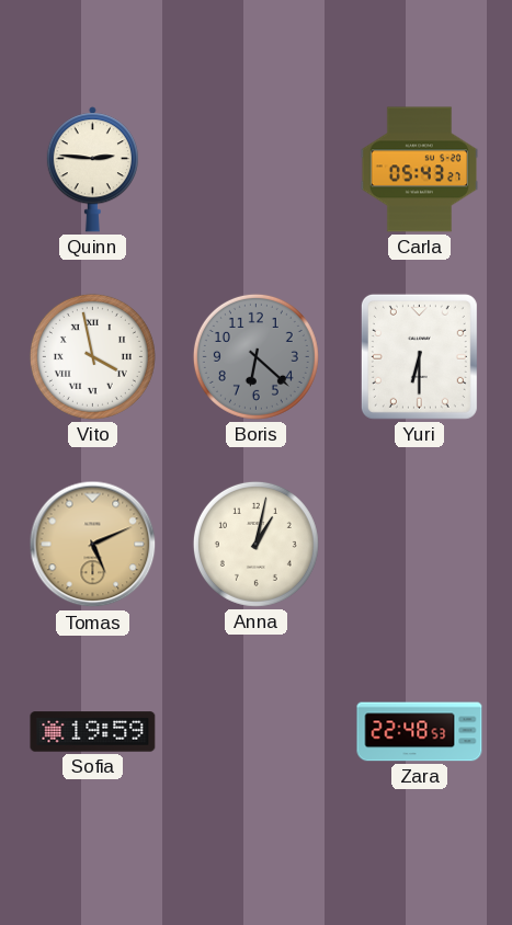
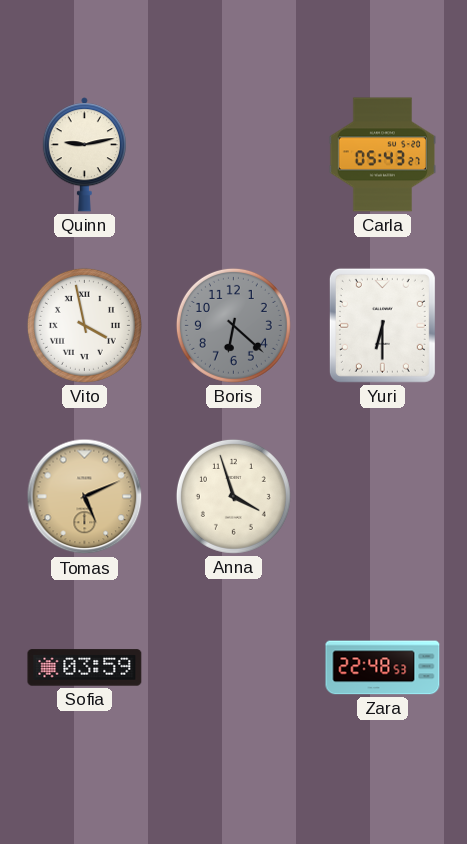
Quinn: 2:46 -> 9:13
Anna: 1:02 -> 3:57
Sofia: 19:59 -> 03:59
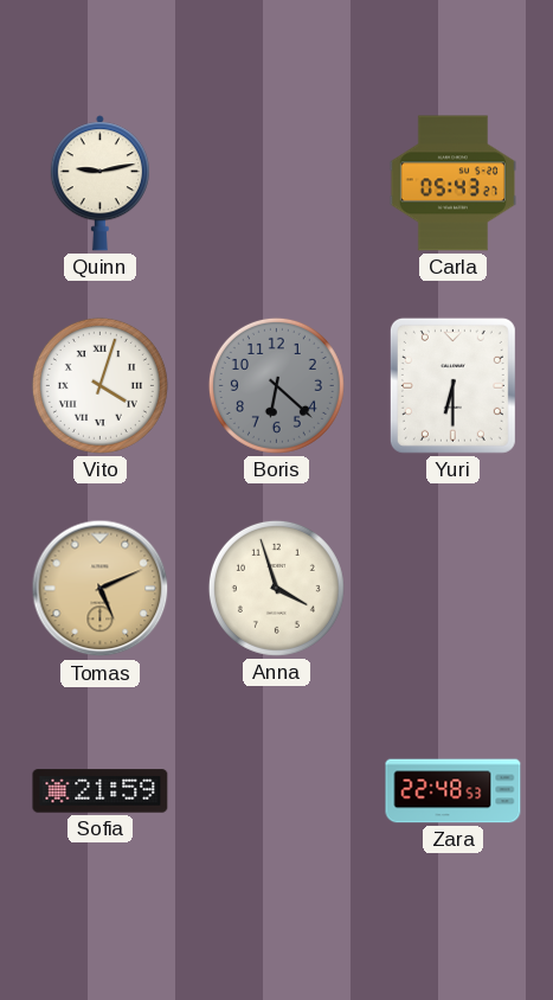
Vito: 3:58 -> 4:03
Sofia: 03:59 -> 21:59
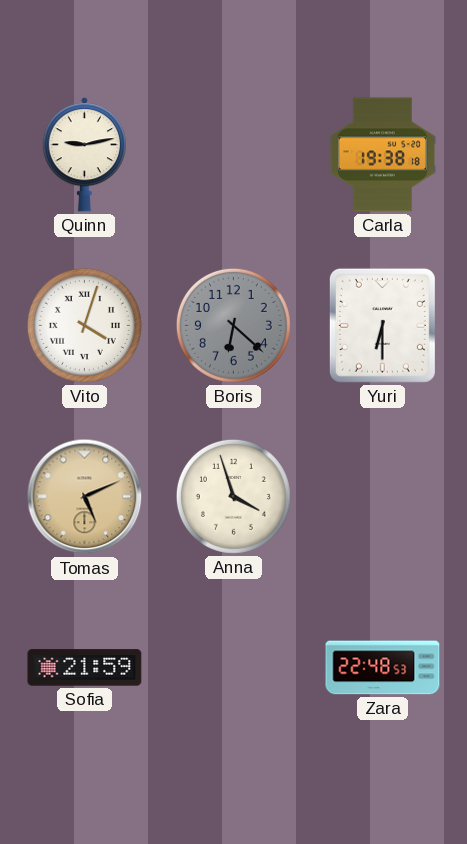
Carla: 05:43 -> 19:38
